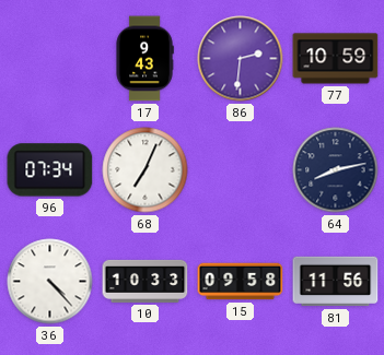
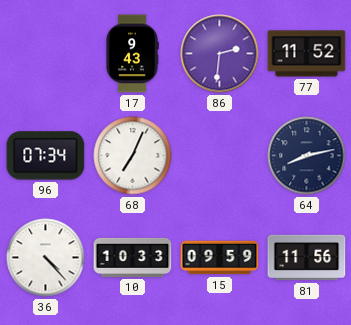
77: 10:59 -> 11:52
15: 09:58 -> 09:59
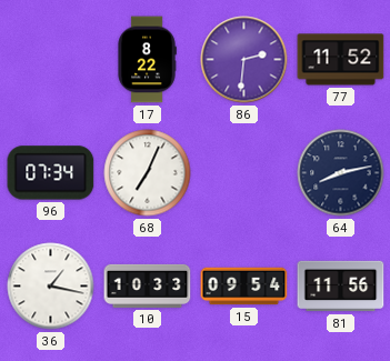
17: 9:43 -> 8:22
36: 4:23 -> 1:17
15: 09:59 -> 09:54
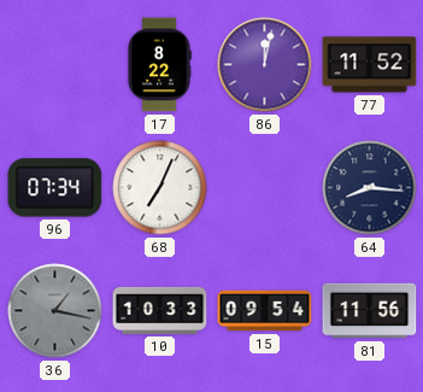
86: 2:31 -> 12:02
64: 8:13 -> 8:16
36 dial: white -> grey
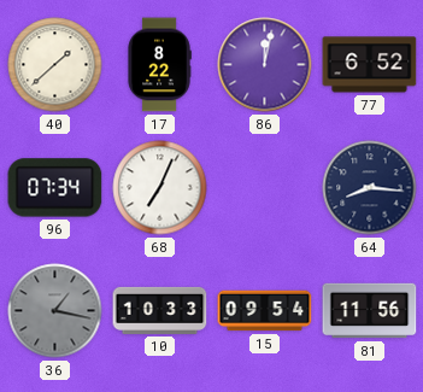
40: none -> 1:38
77: 11:52 -> 6:52
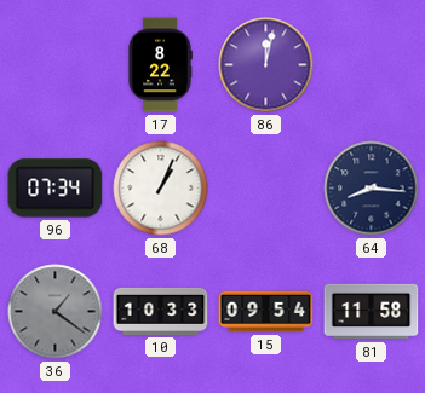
40: 1:38 -> none
77: 6:52 -> none
68: 7:04 -> 1:04
36: 1:17 -> 1:21
81: 11:56 -> 11:58
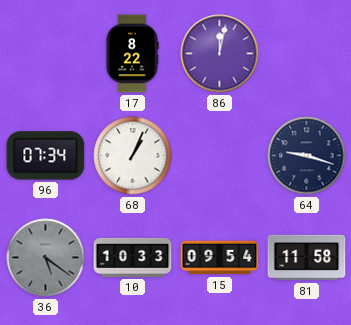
64: 8:16 -> 9:18
36: 1:21 -> 5:21
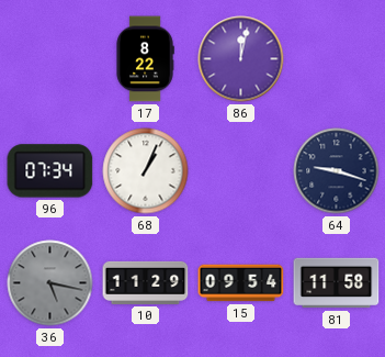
36: 5:21 -> 5:17
10: 10:33 -> 11:29
